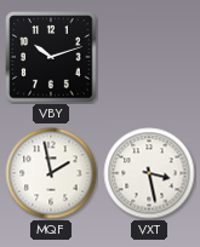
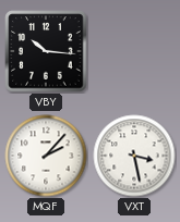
VBY: 10:12 -> 10:16
MQF: 1:58 -> 2:07
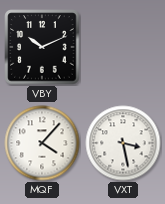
VBY: 10:16 -> 10:11
MQF: 2:07 -> 4:07
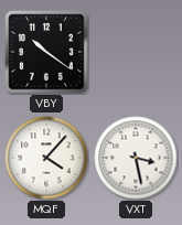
VBY: 10:11 -> 10:21
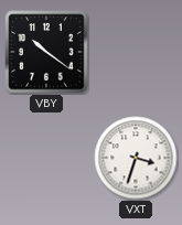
MQF: 4:07 -> none
VXT: 3:28 -> 3:33
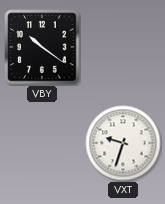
VXT: 3:33 -> 9:33
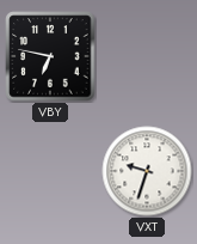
VBY: 10:21 -> 6:47
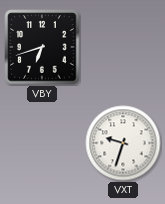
VBY: 6:47 -> 6:42
